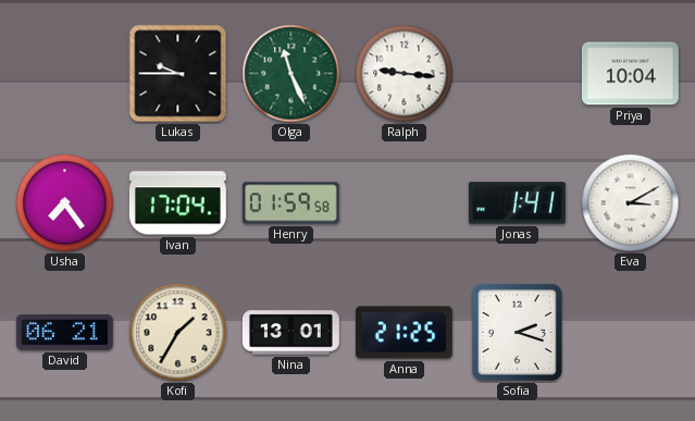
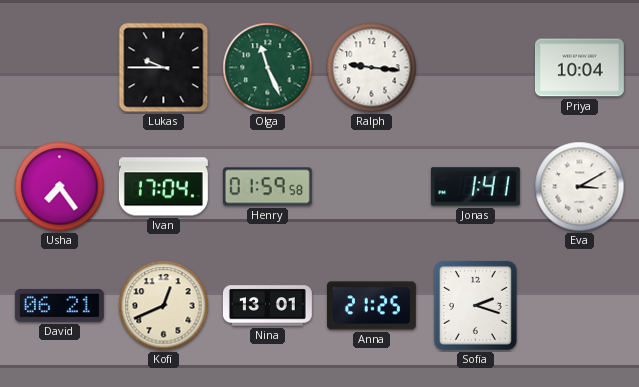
Kofi: 1:35 -> 12:41
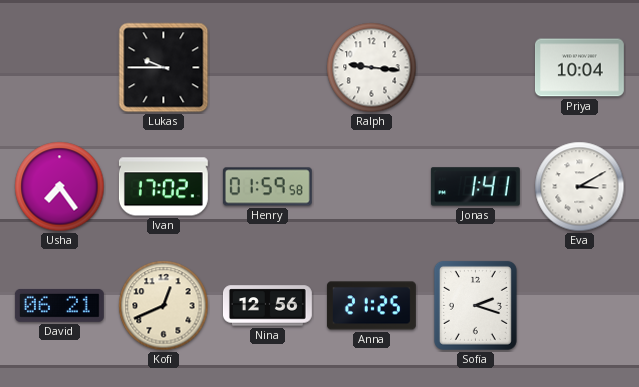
Olga: 11:26 -> none
Ivan: 17:04 -> 17:02
Nina: 13:01 -> 12:56
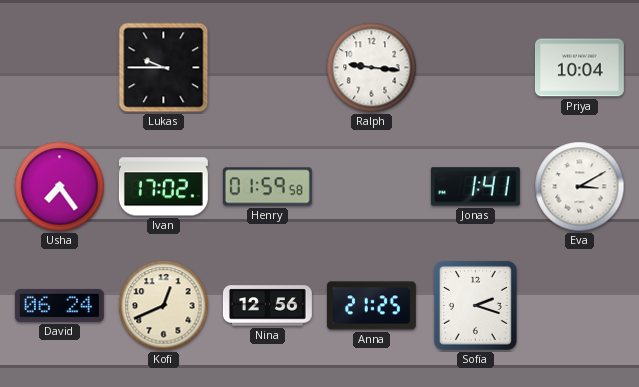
David: 06:21 -> 06:24
